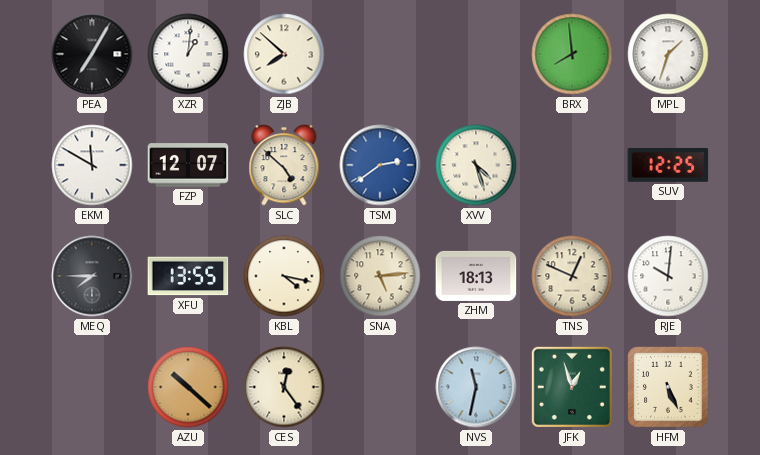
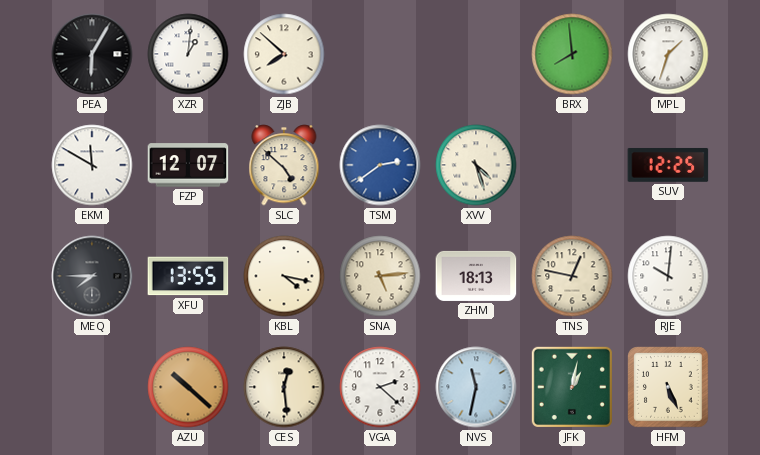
PEA: 7:05 -> 6:05
TNS: 12:49 -> 12:47
CES: 12:24 -> 12:29
VGA: none -> 2:22
JFK: 12:57 -> 1:02
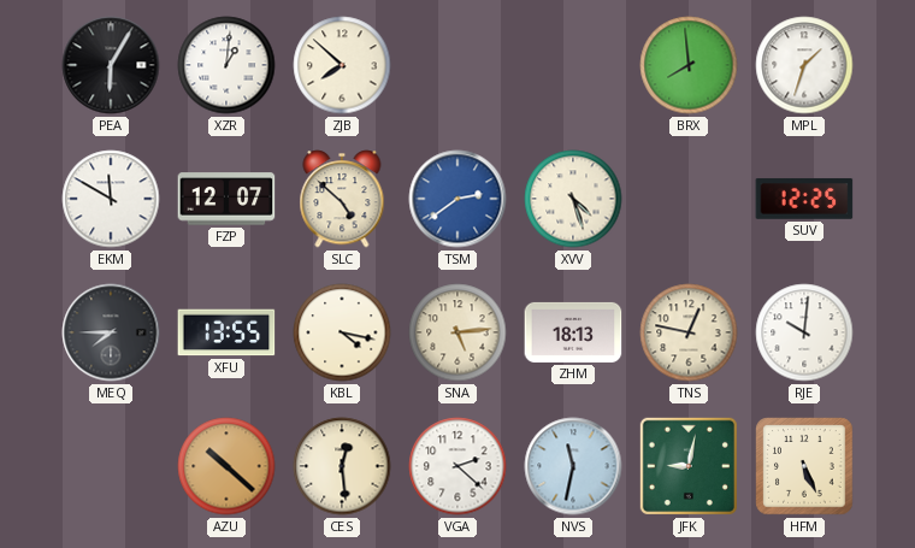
JFK: 1:02 -> 9:02
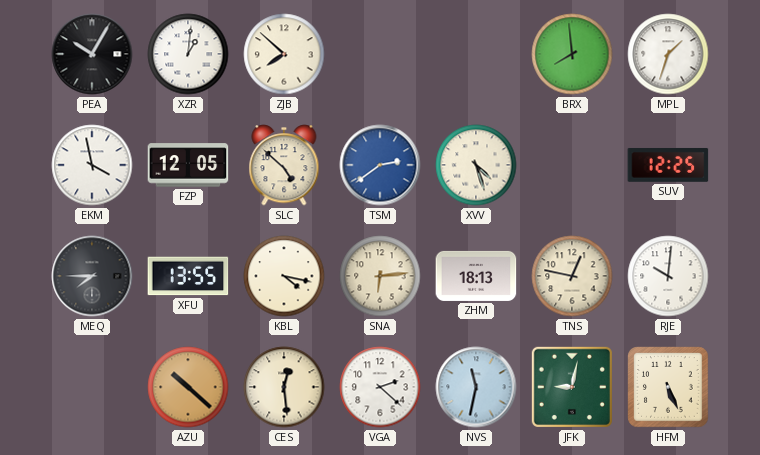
PEA: 6:05 -> 10:05
EKM: 11:50 -> 3:58
FZP: 12:07 -> 12:05
SNA: 5:14 -> 6:14
